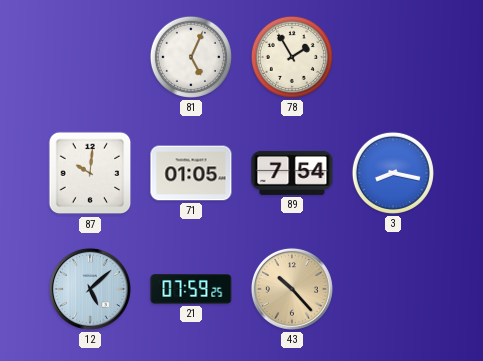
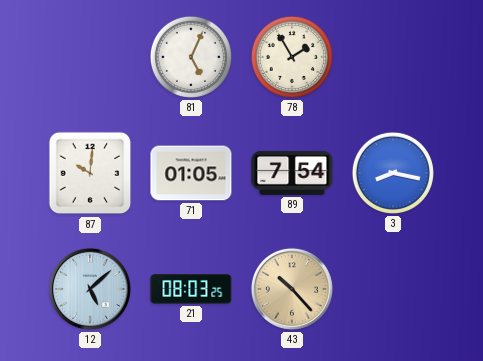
21: 07:59 -> 08:03
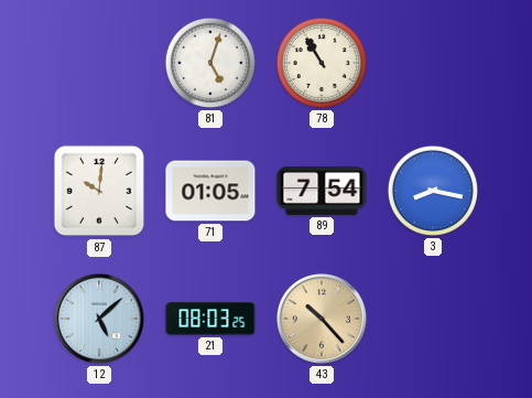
81: 5:04 -> 5:03
78: 1:55 -> 10:55
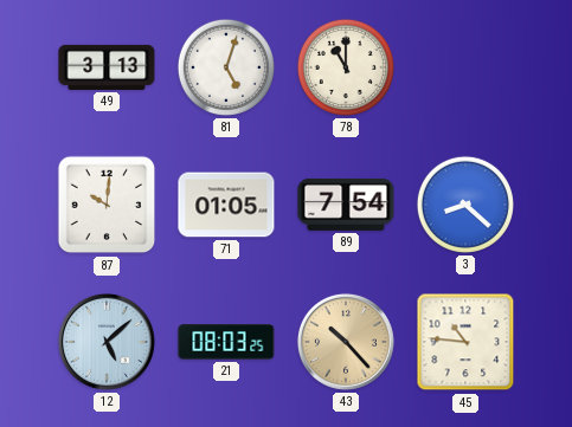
49: none -> 3:13
78: 10:55 -> 11:00
3: 8:17 -> 8:22
45: none -> 10:46
